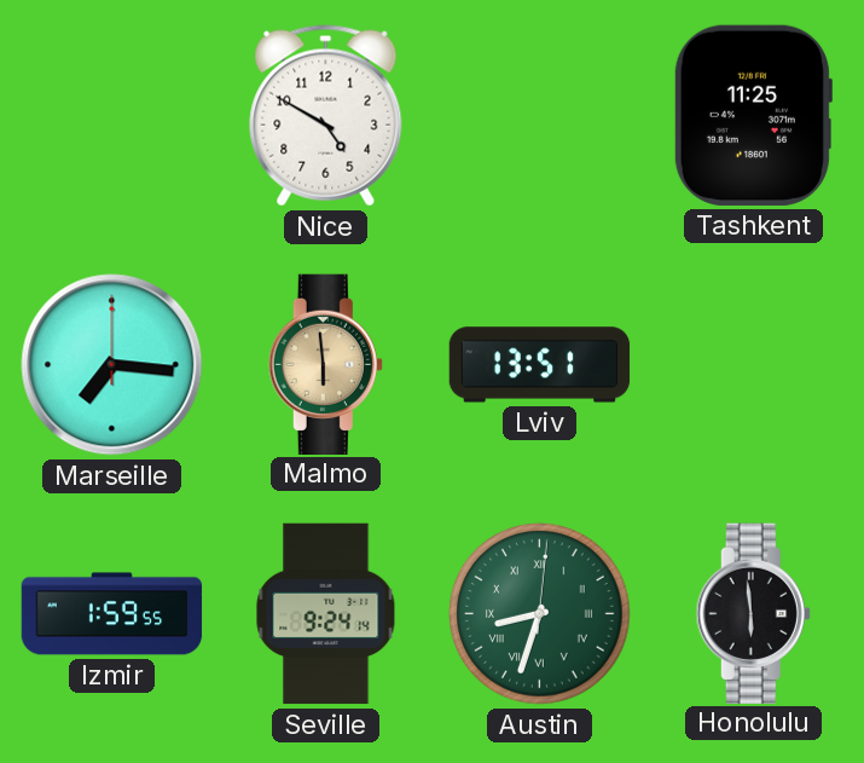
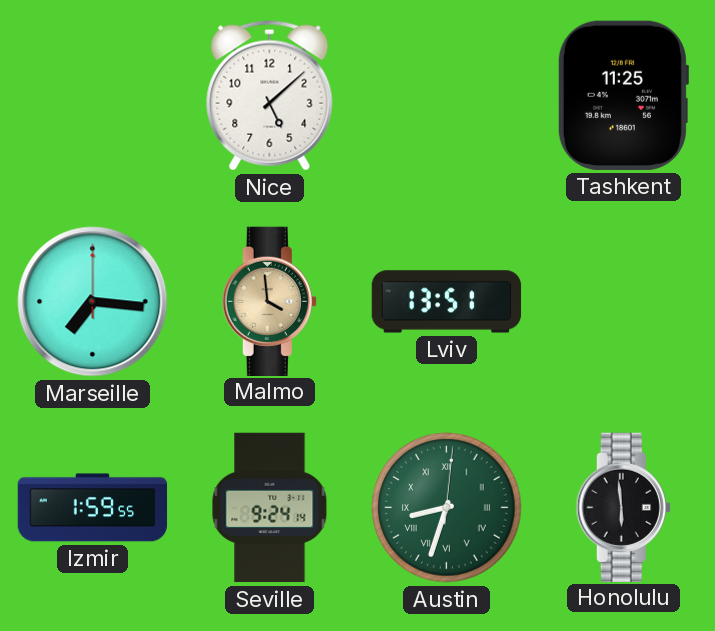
Nice: 4:50 -> 5:08
Malmo: 5:59 -> 3:59
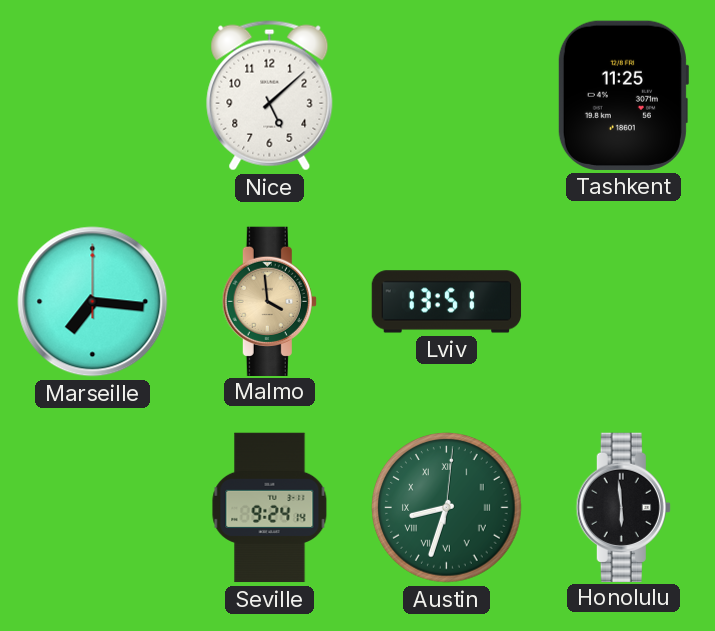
Izmir: 1:59 -> none
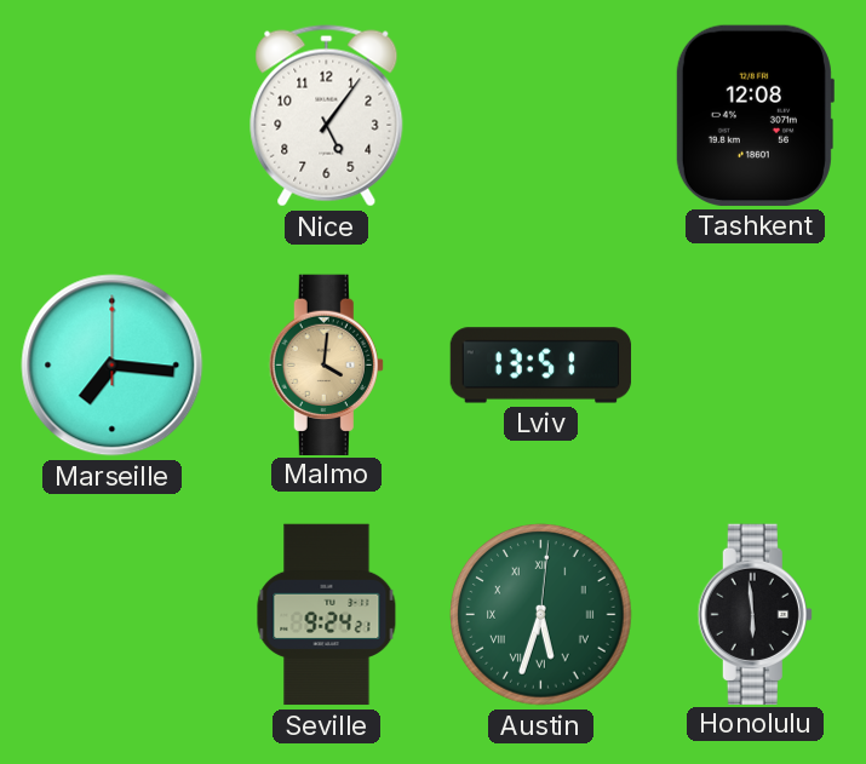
Nice: 5:08 -> 5:06
Tashkent: 11:25 -> 12:08
Malmo: 3:59 -> 4:01
Seville: 9:24:14 -> 9:24:21
Austin: 8:33 -> 5:33
